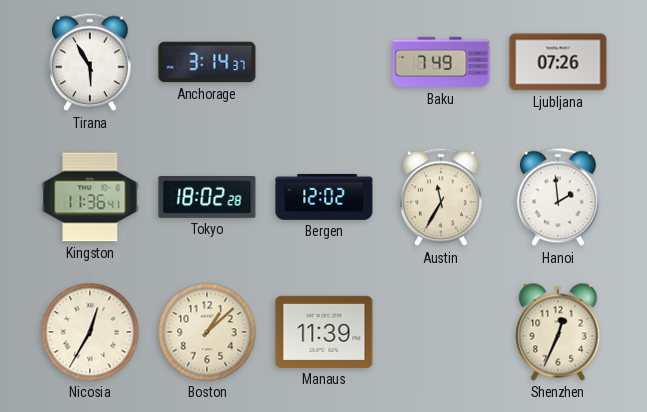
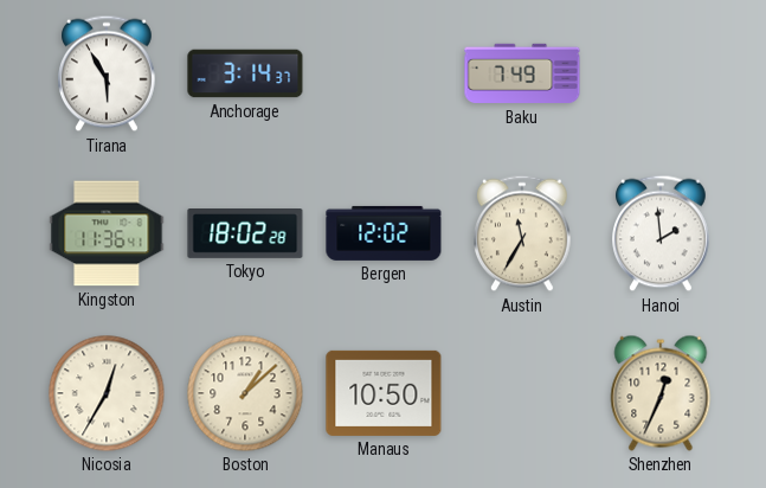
Ljubljana: 07:26 -> none
Manaus: 11:39 -> 10:50
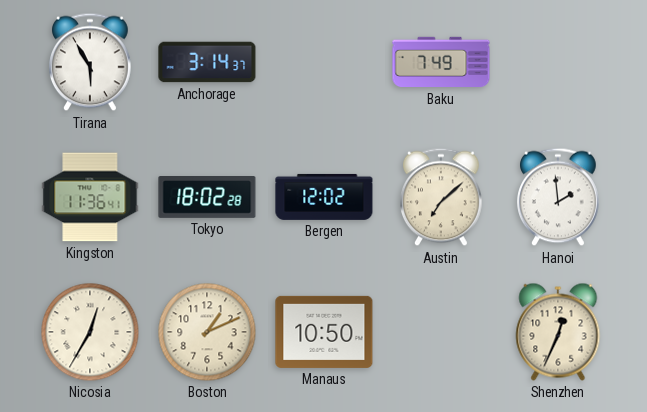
Austin: 11:35 -> 7:08
Boston: 1:08 -> 1:11
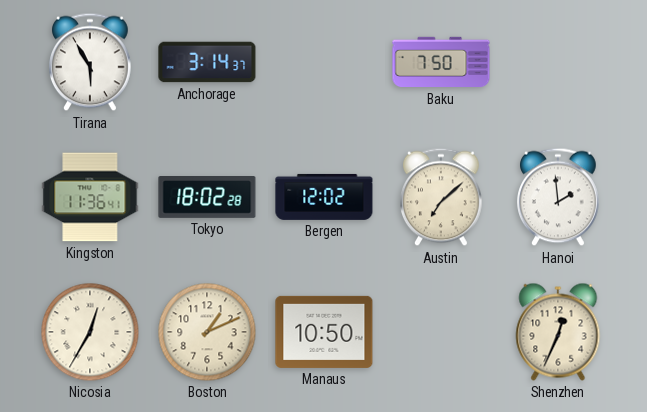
Baku: 7:49 -> 7:50
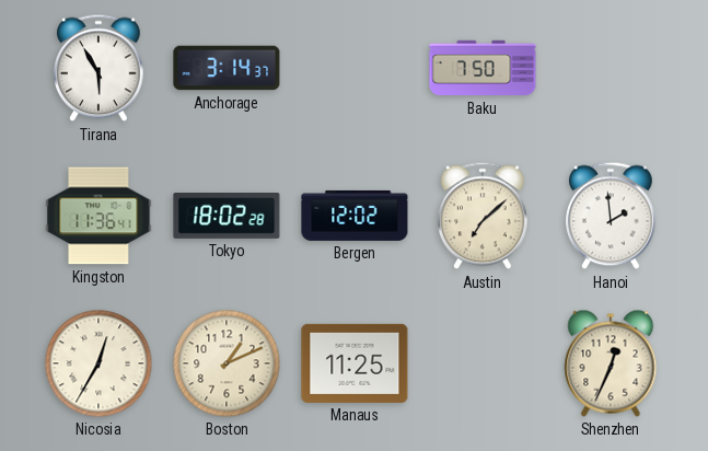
Manaus: 10:50 -> 11:25
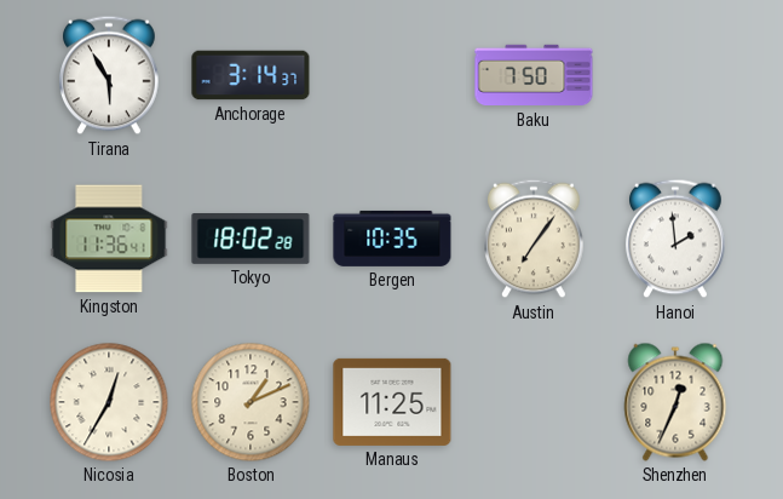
Bergen: 12:02 -> 10:35
Austin: 7:08 -> 7:06
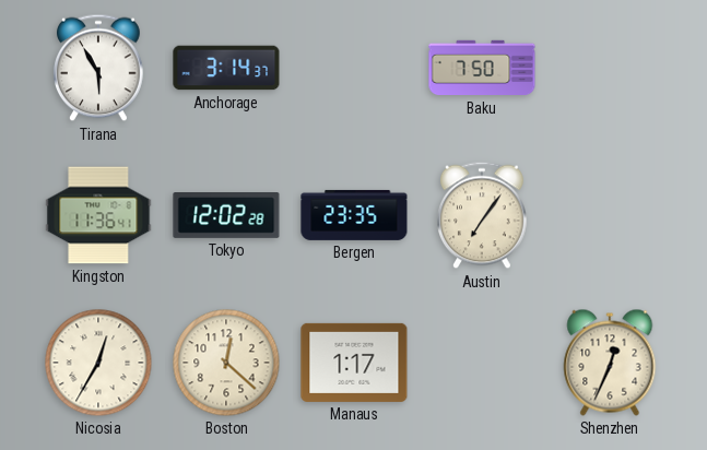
Tokyo: 18:02 -> 12:02
Bergen: 10:35 -> 23:35
Hanoi: 1:59 -> none
Boston: 1:11 -> 12:22
Manaus: 11:25 -> 1:17
